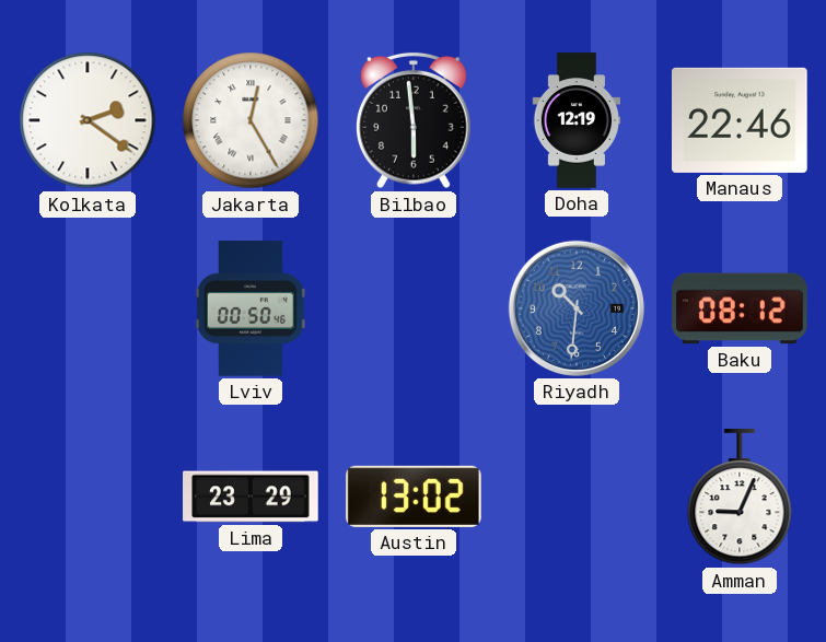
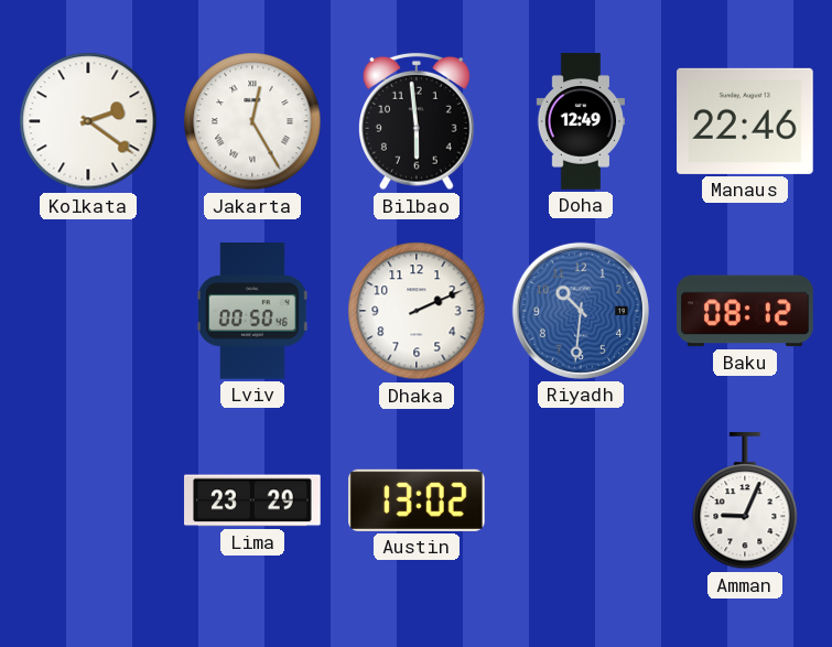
Doha: 12:19 -> 12:49
Dhaka: none -> 2:11
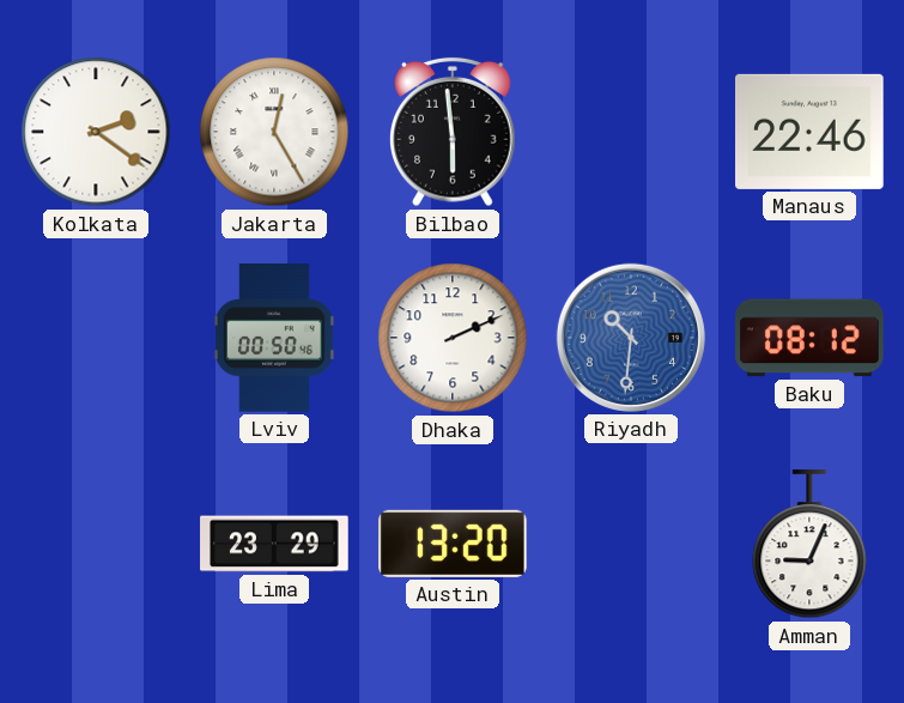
Doha: 12:49 -> none
Austin: 13:02 -> 13:20
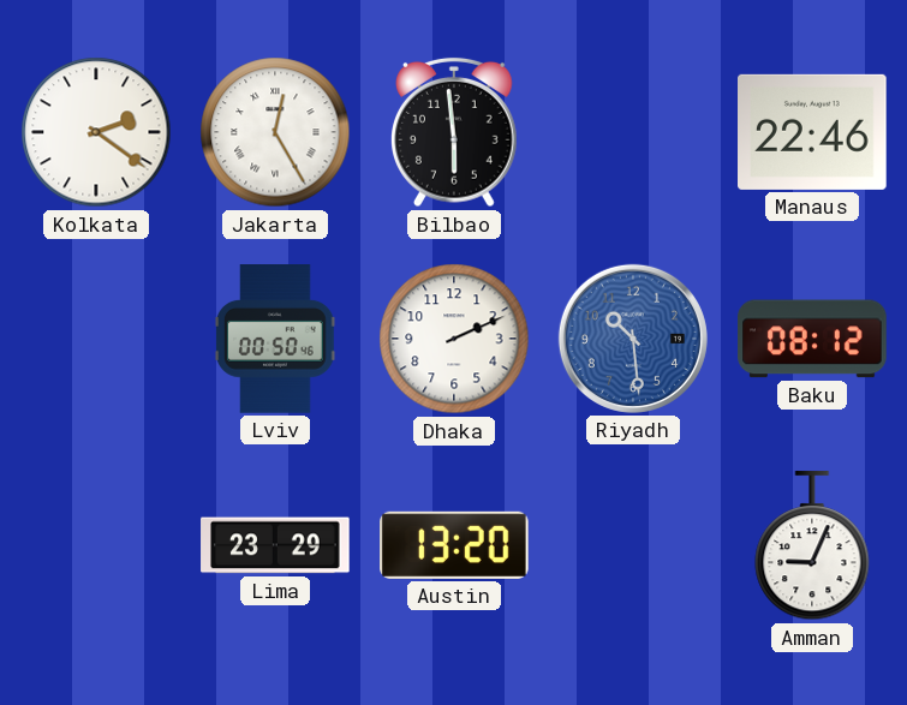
Riyadh: 10:31 -> 10:29
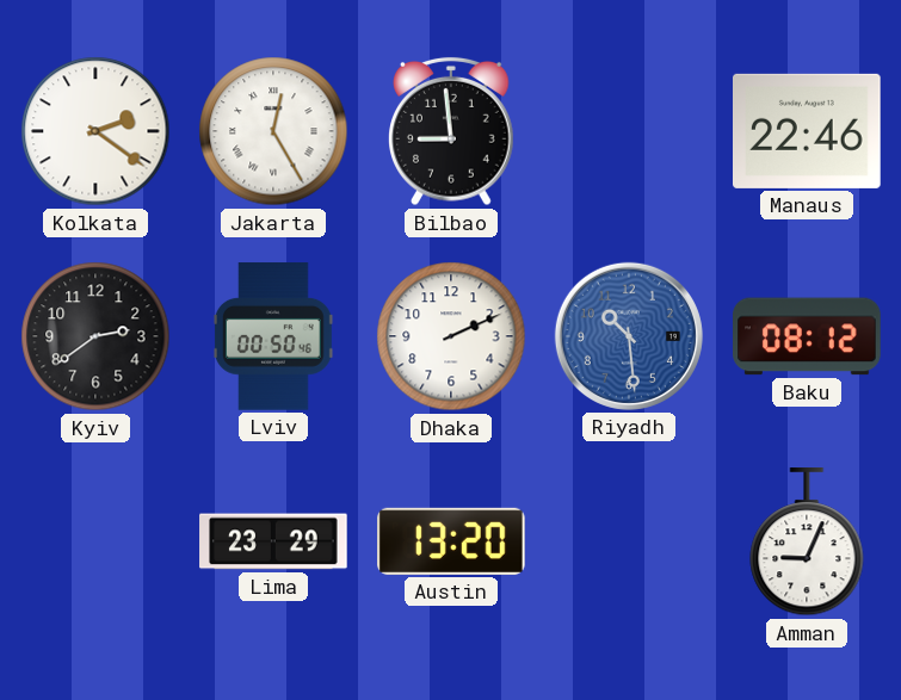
Bilbao: 5:59 -> 8:59
Kyiv: none -> 2:39
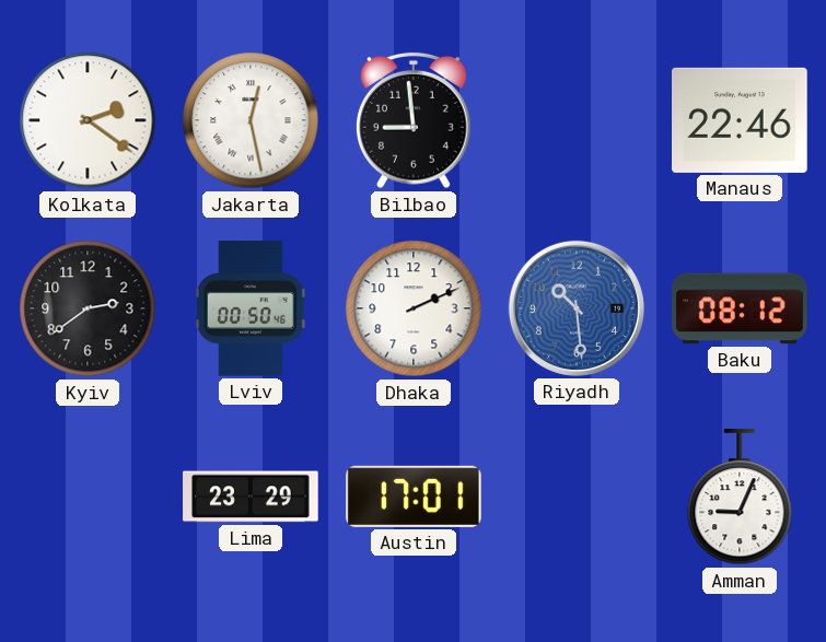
Jakarta: 12:25 -> 12:28
Austin: 13:20 -> 17:01
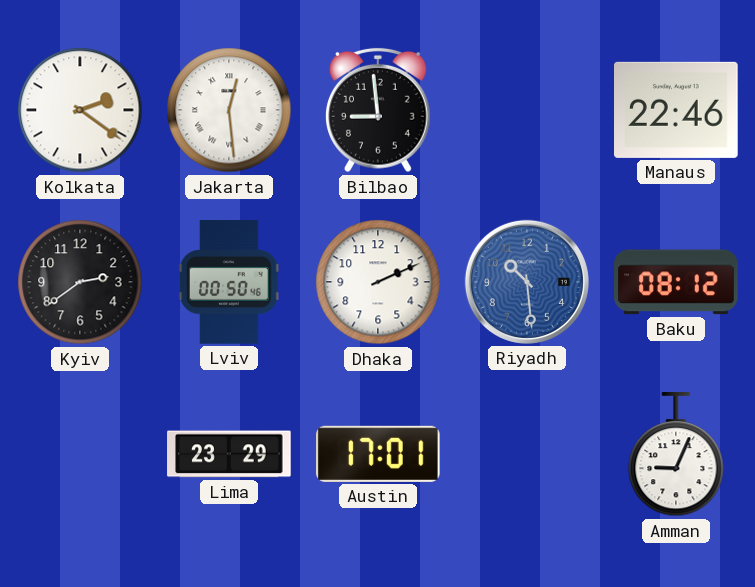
Jakarta: 12:28 -> 12:29
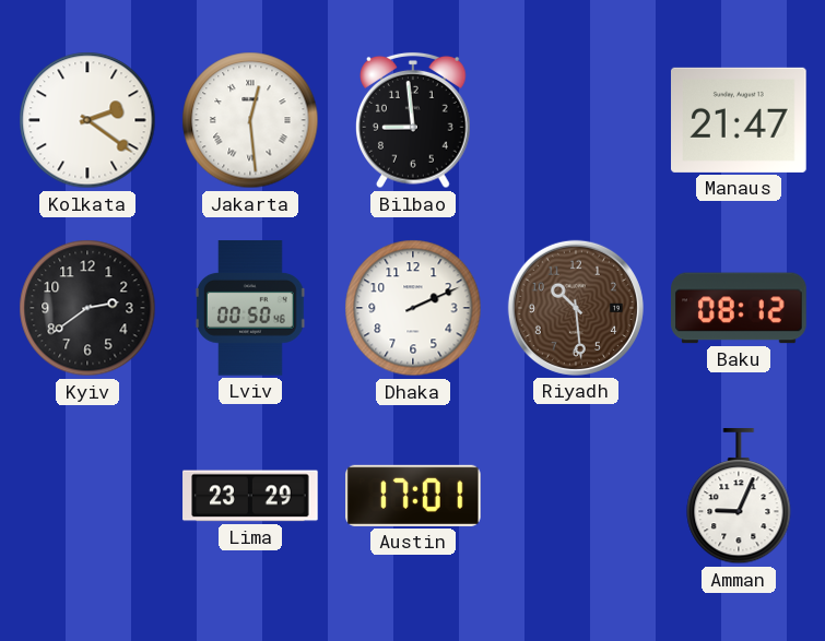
Manaus: 22:46 -> 21:47
Riyadh dial: blue -> brown
